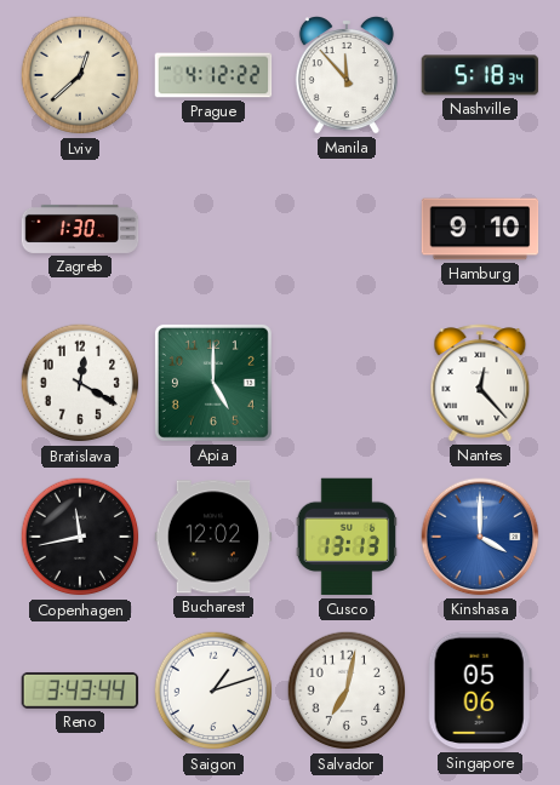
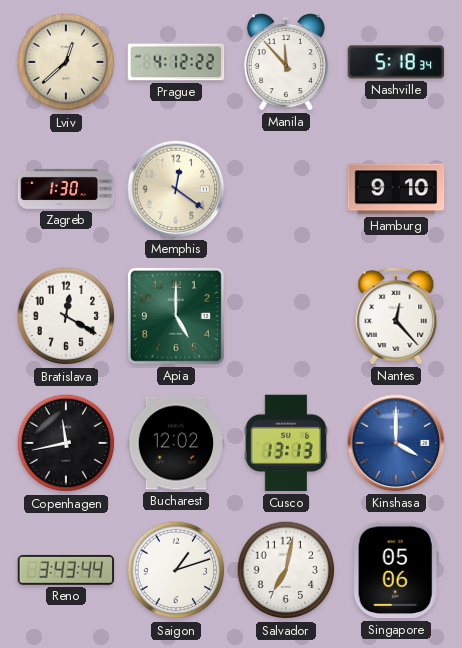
Memphis: none -> 12:21
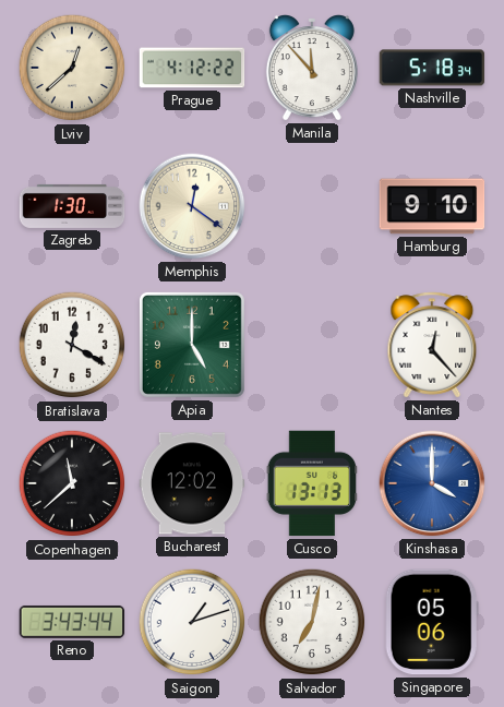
Copenhagen: 11:43 -> 11:38
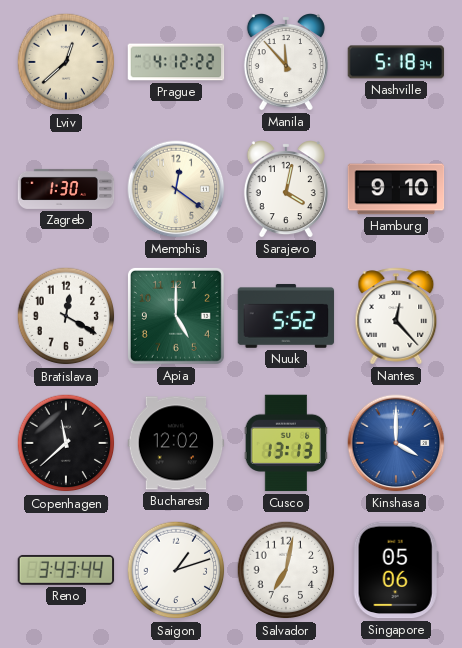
Sarajevo: none -> 4:02
Nuuk: none -> 5:52
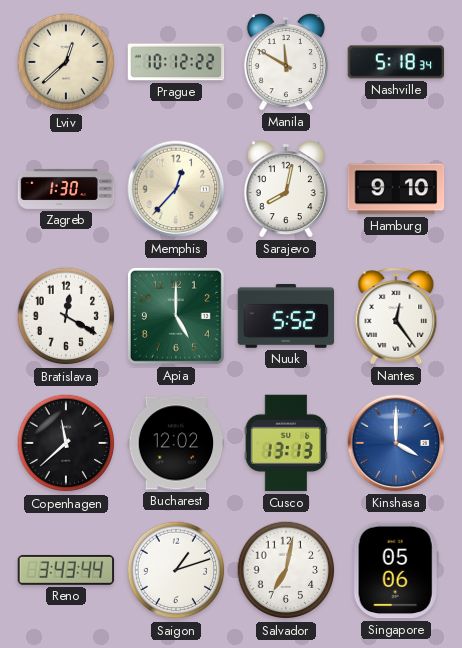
Prague: 4:12 -> 10:12
Manila: 11:53 -> 11:50
Memphis: 12:21 -> 12:37
Sarajevo: 4:02 -> 8:02
Nantes: 12:23 -> 12:24
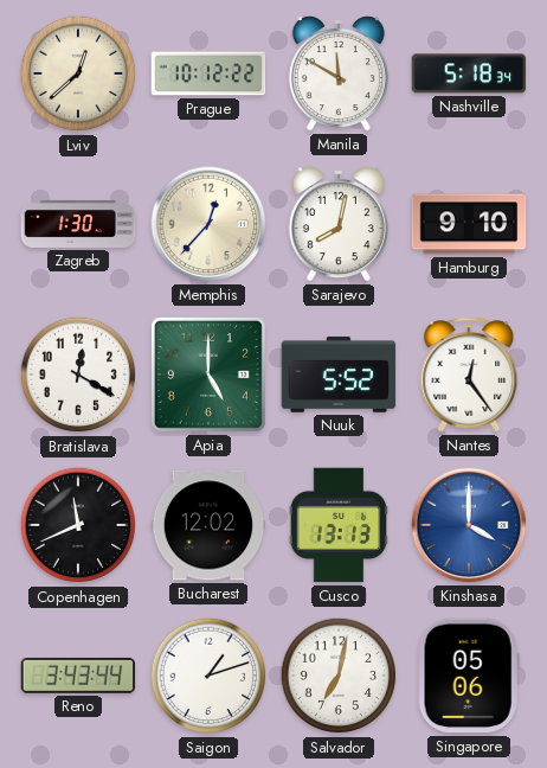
Copenhagen: 11:38 -> 11:41
